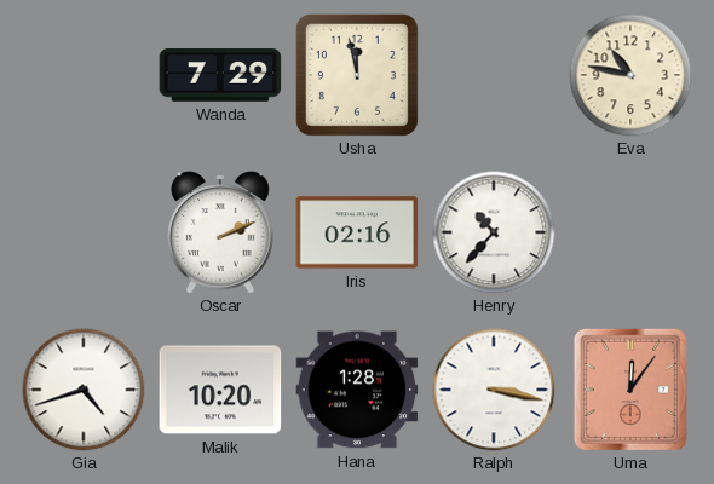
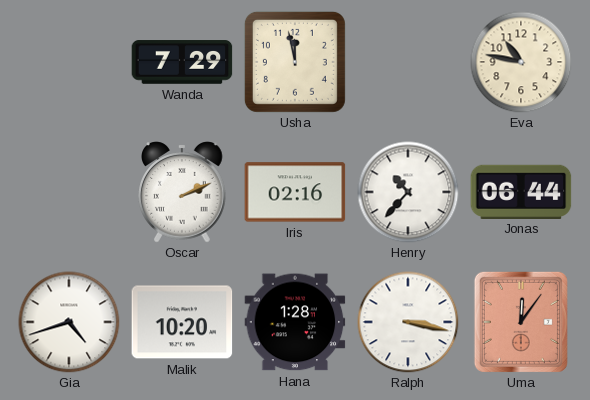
Jonas: none -> 06:44
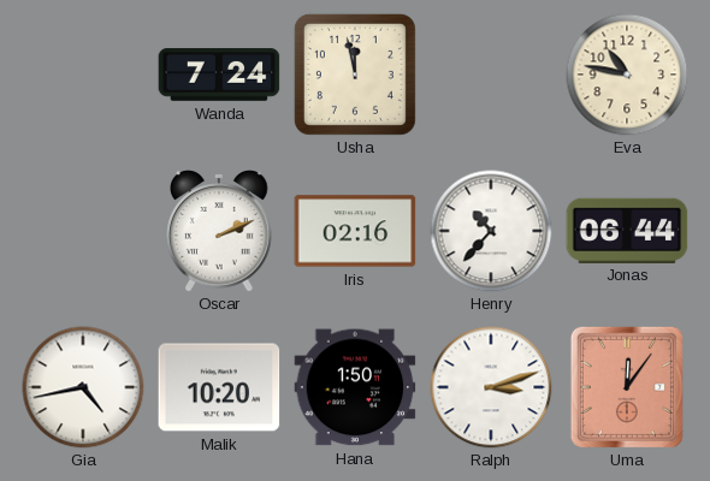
Wanda: 7:29 -> 7:24
Gia: 4:42 -> 4:43
Hana: 1:28 -> 1:50
Ralph: 3:17 -> 3:12
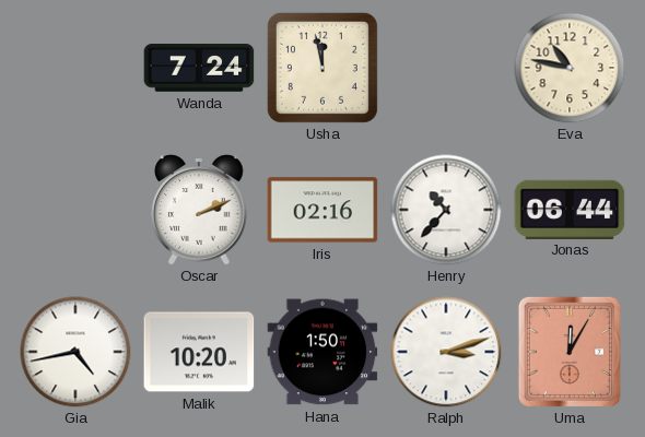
Uma: 12:06 -> 12:05
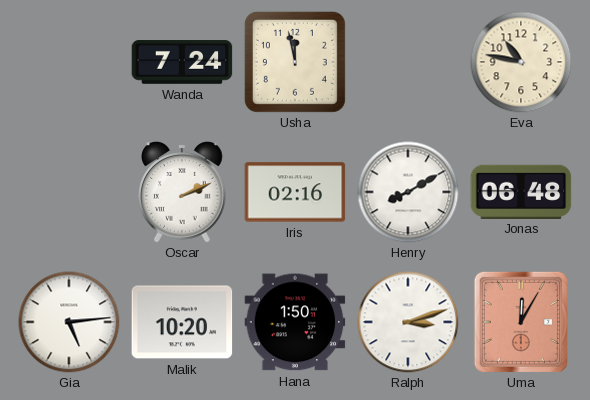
Henry: 10:37 -> 8:10
Jonas: 06:44 -> 06:48
Gia: 4:43 -> 5:14
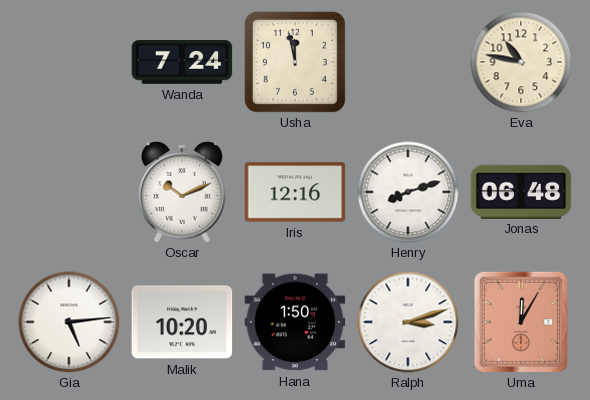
Oscar: 2:11 -> 10:11
Iris: 02:16 -> 12:16
Henry: 8:10 -> 8:12
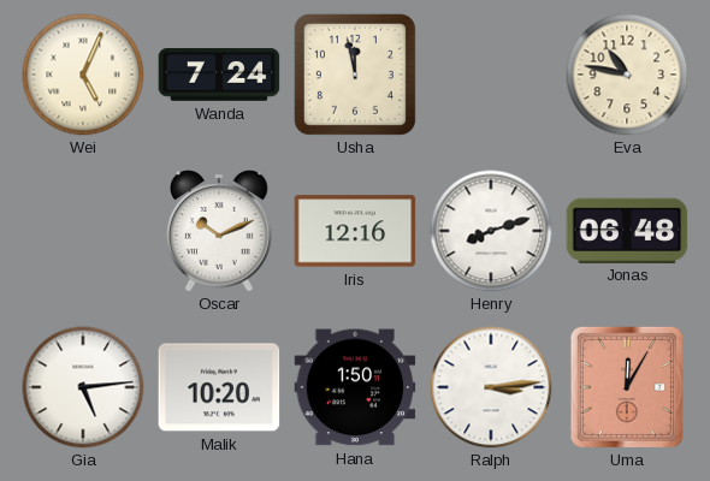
Wei: none -> 5:04
Ralph: 3:12 -> 3:14
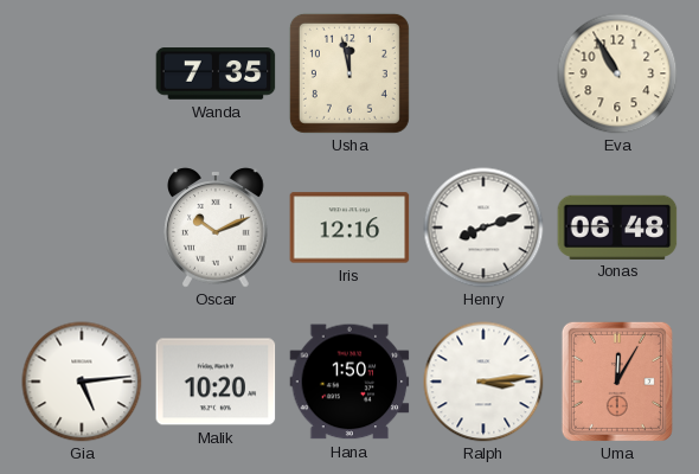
Wei: 5:04 -> none
Wanda: 7:24 -> 7:35
Eva: 10:47 -> 10:55
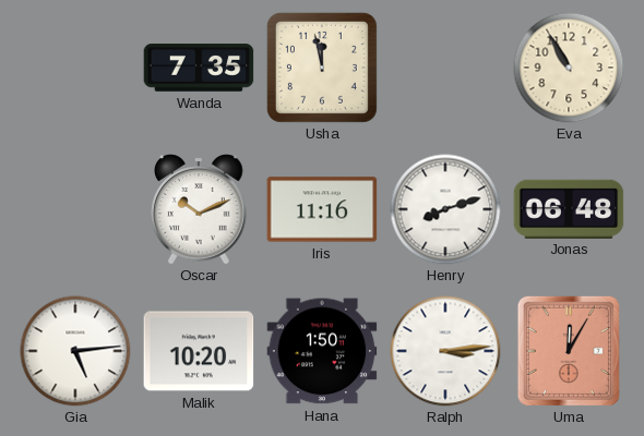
Iris: 12:16 -> 11:16
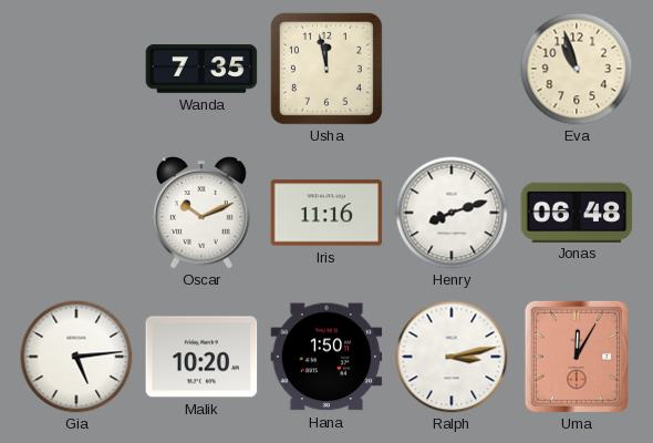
Eva: 10:55 -> 10:57
Ralph: 3:14 -> 3:13
